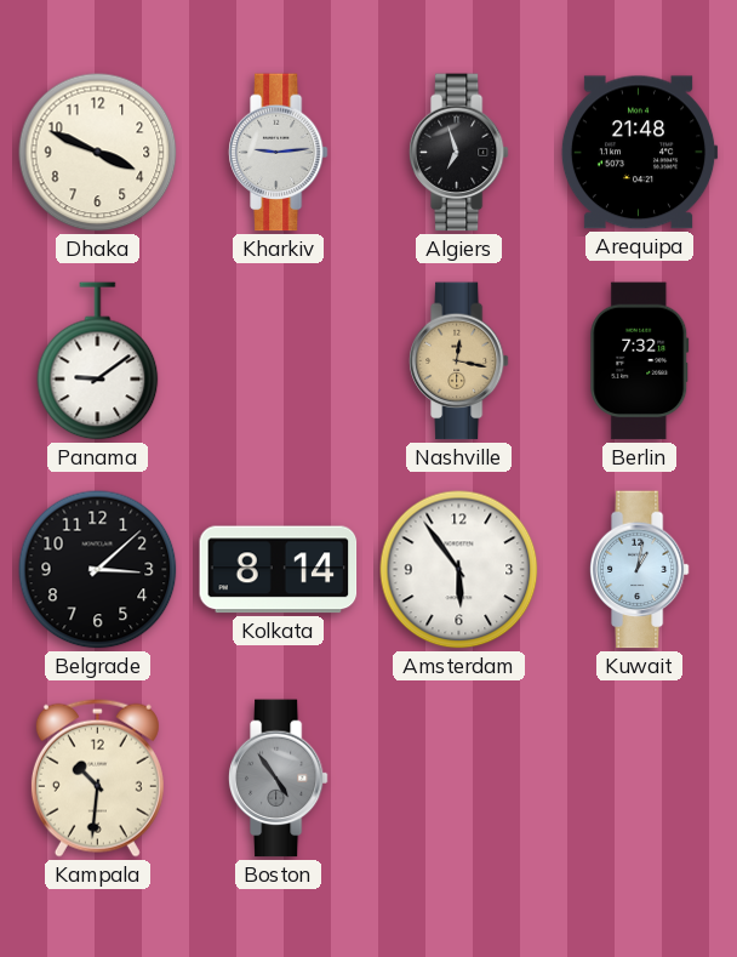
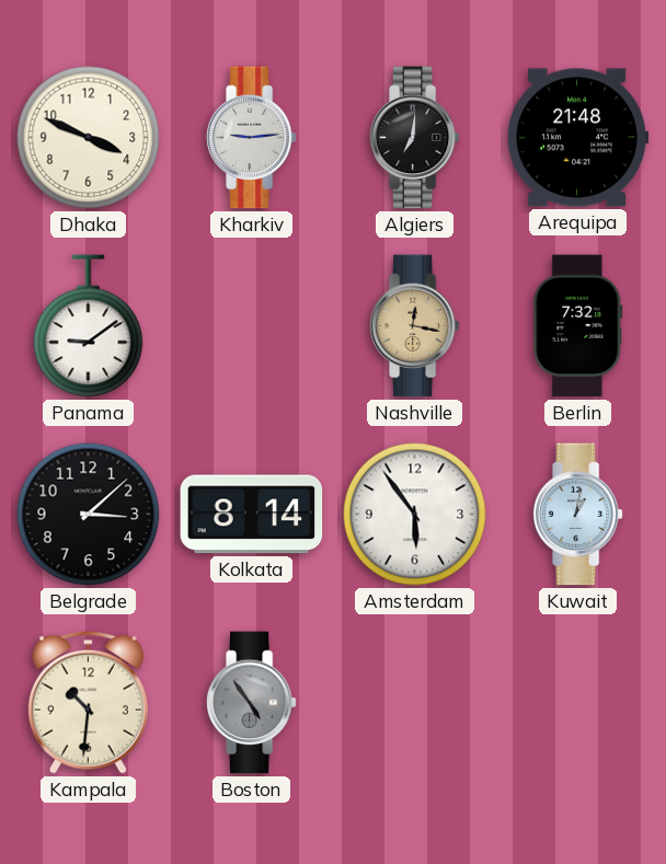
Algiers: 6:57 -> 7:01
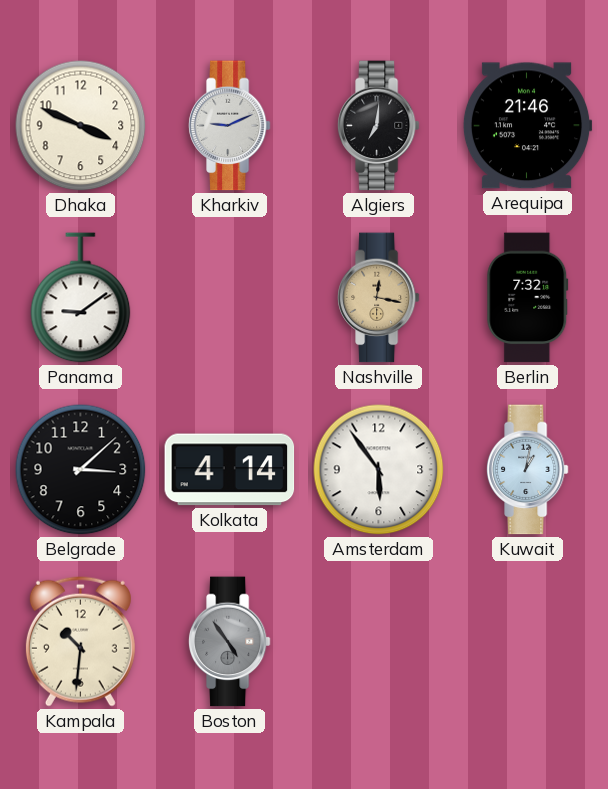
Kharkiv: 9:14 -> 9:11
Arequipa: 21:48 -> 21:46
Kolkata: 8:14 -> 4:14
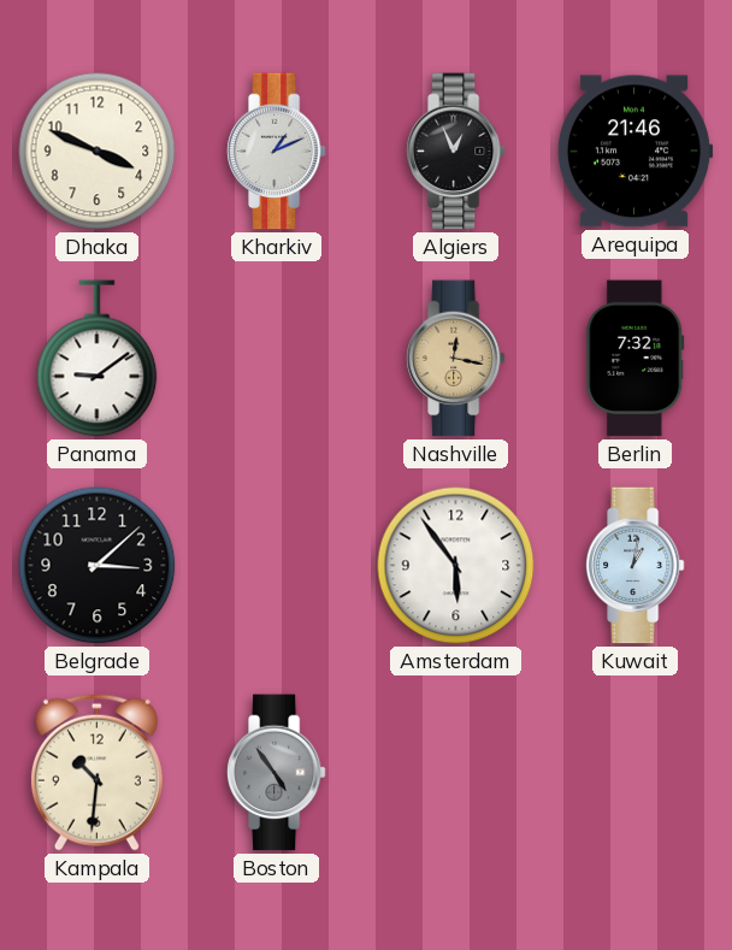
Kharkiv: 9:11 -> 1:11
Algiers: 7:01 -> 12:56
Kolkata: 4:14 -> none
